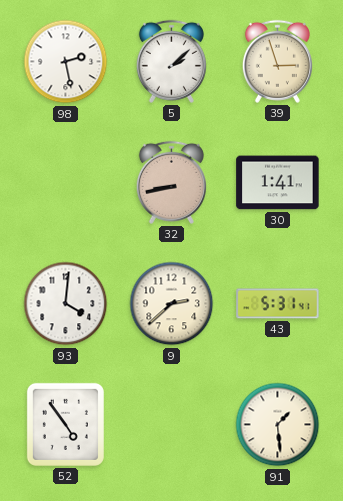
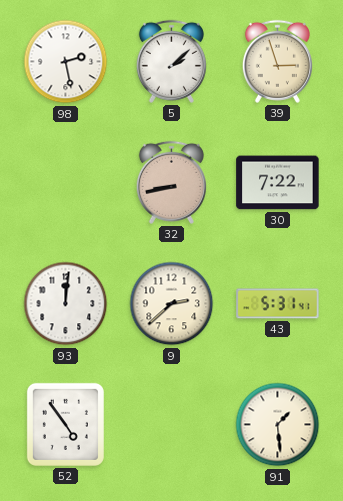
30: 1:41 -> 7:22
93: 4:01 -> 12:01
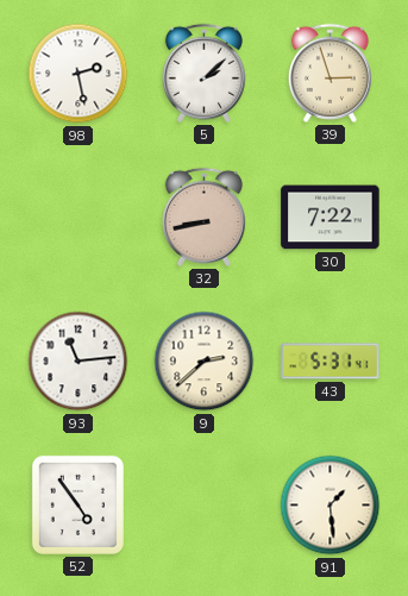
93: 12:01 -> 11:14
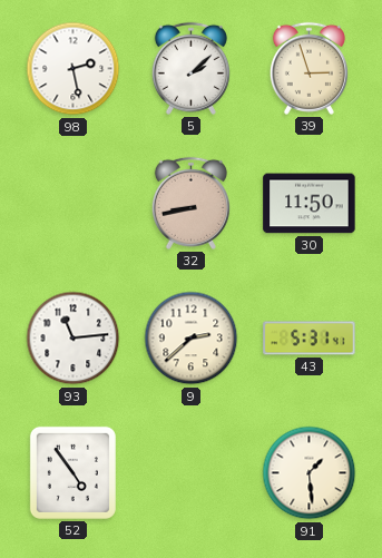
30: 7:22 -> 11:50
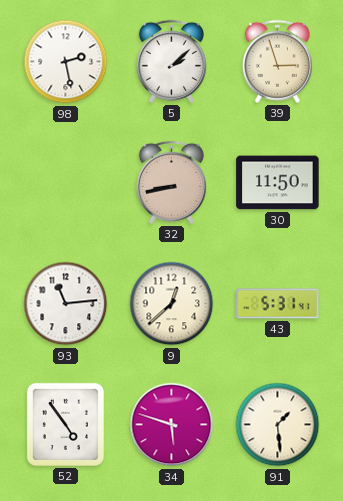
9: 2:38 -> 12:38
34: none -> 5:48
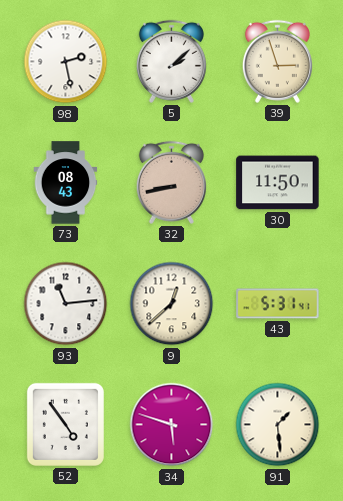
73: none -> 08:43
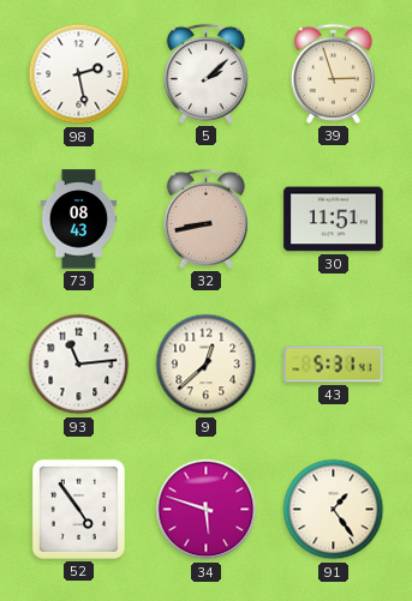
30: 11:50 -> 11:51
91: 1:29 -> 1:24
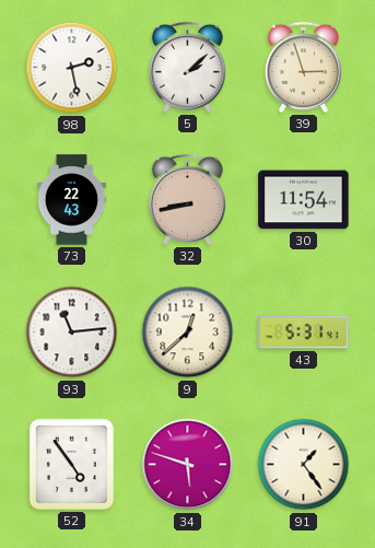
73: 08:43 -> 22:43
30: 11:51 -> 11:54
